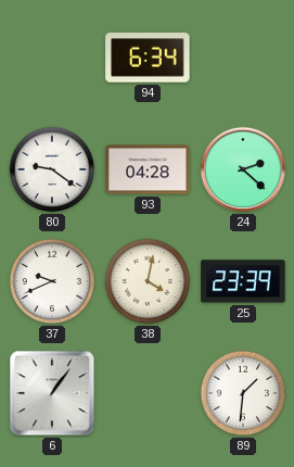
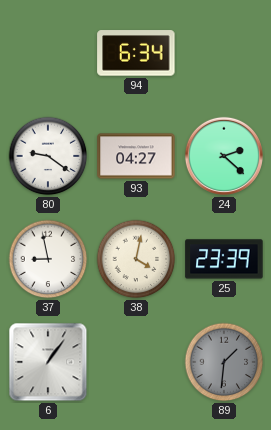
93: 04:28 -> 04:27
37: 9:41 -> 8:58
89 dial: white -> grey
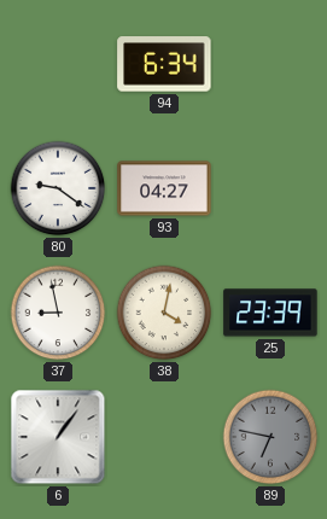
24: 2:22 -> none
89: 1:31 -> 6:47
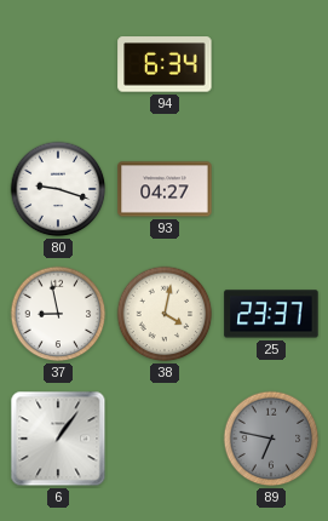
80: 9:21 -> 9:18
25: 23:39 -> 23:37
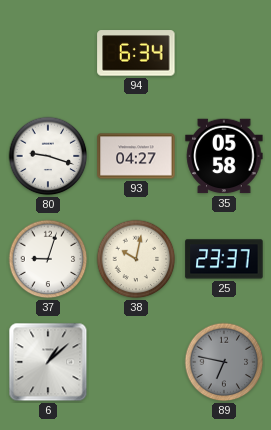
35: none -> 05:58
37: 8:58 -> 9:03
38: 4:02 -> 10:02
6: 1:06 -> 1:08
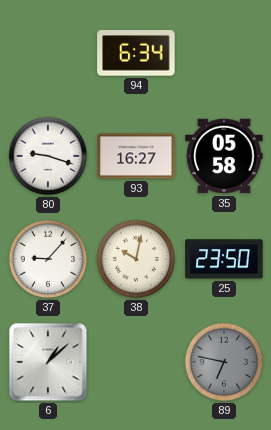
93: 04:27 -> 16:27
37: 9:03 -> 9:07
25: 23:37 -> 23:50
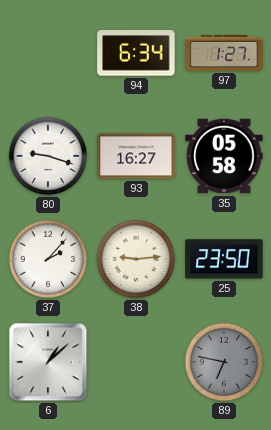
97: none -> 1:27
37: 9:07 -> 2:07
38: 10:02 -> 9:14
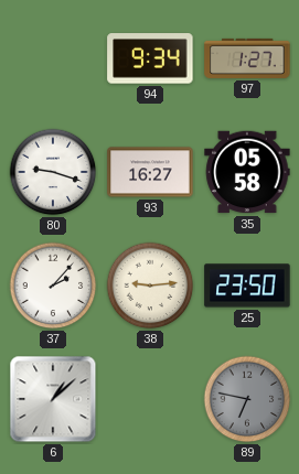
94: 6:34 -> 9:34
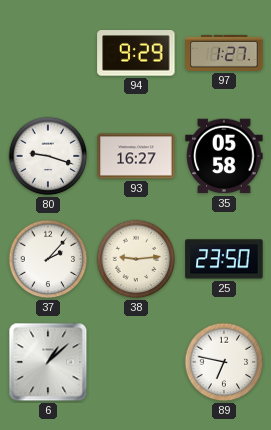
94: 9:34 -> 9:29
89 dial: grey -> white
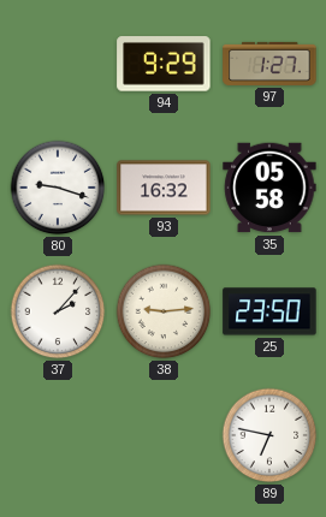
93: 16:27 -> 16:32
6: 1:08 -> none
